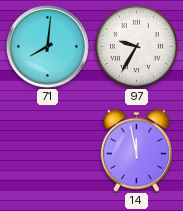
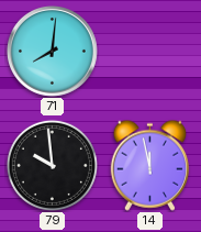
97: 9:35 -> none
79: none -> 9:59
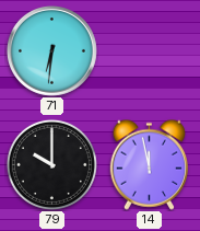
71: 8:01 -> 6:31
79: 9:59 -> 10:00
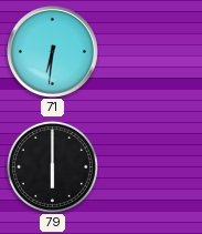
79: 10:00 -> 6:00
14: 11:58 -> none
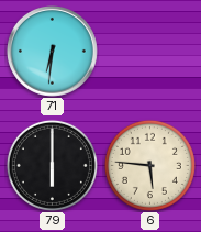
6: none -> 5:46
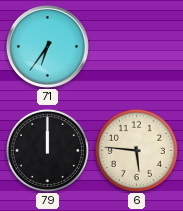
71: 6:31 -> 6:36
79: 6:00 -> 12:00
